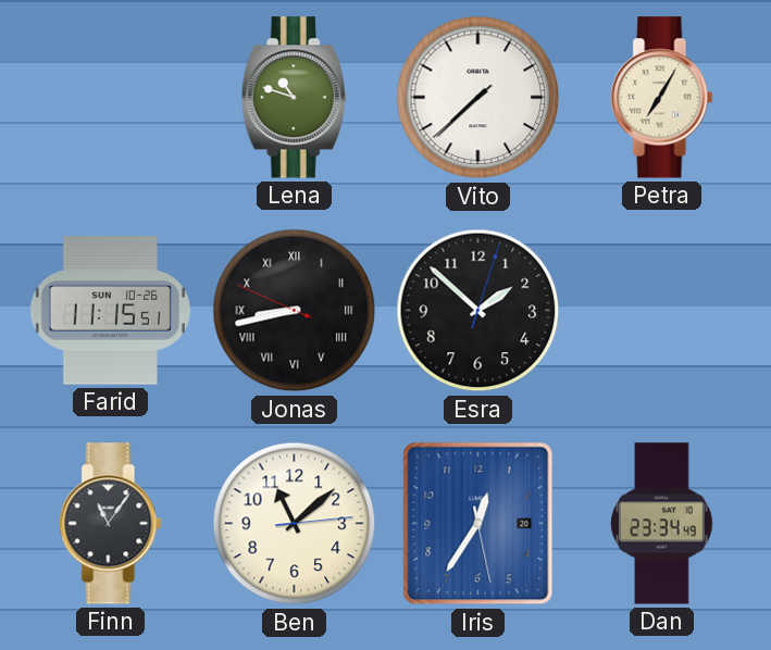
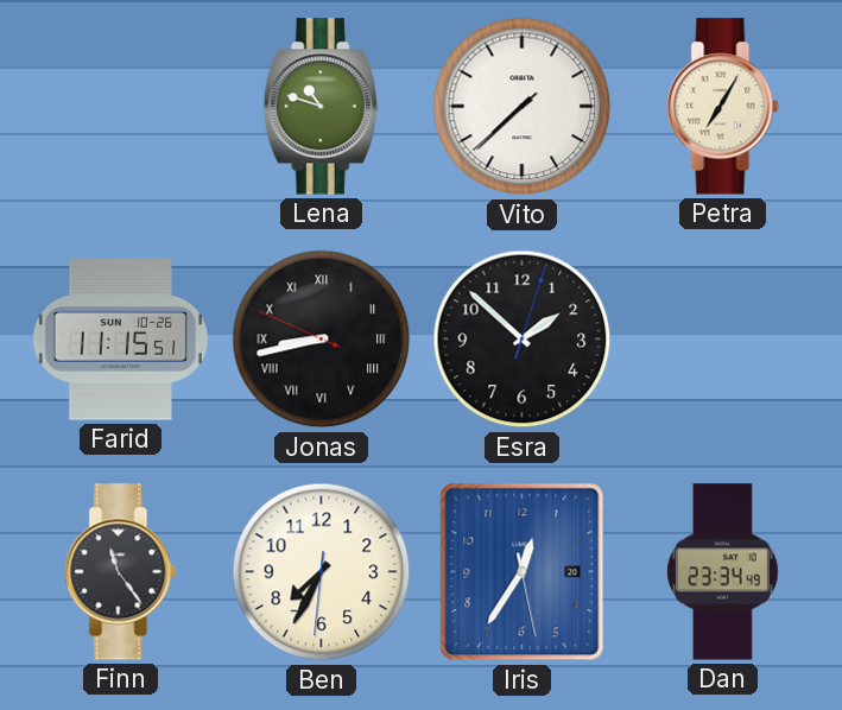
Finn: 11:06 -> 11:24
Ben: 11:08 -> 7:34
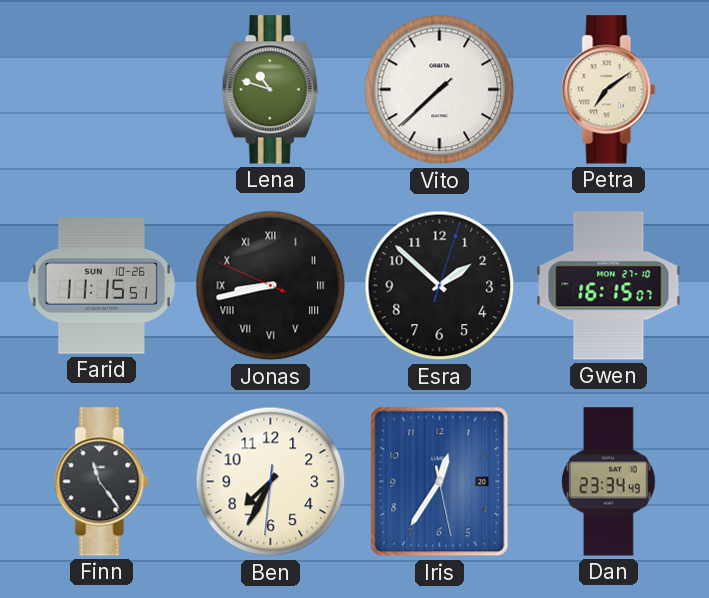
Petra: 7:05 -> 7:09
Gwen: none -> 16:15
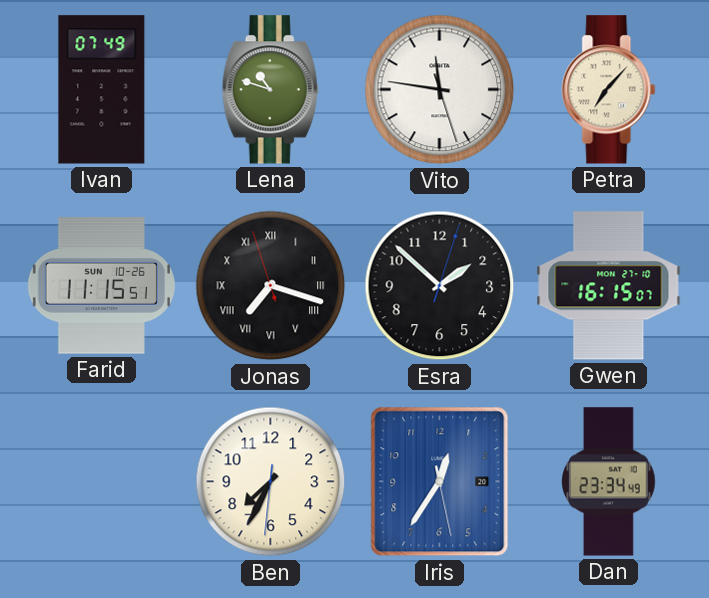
Ivan: none -> 07:49
Vito: 7:37 -> 11:46
Petra: 7:09 -> 7:07
Jonas: 8:42 -> 7:17
Finn: 11:24 -> none
